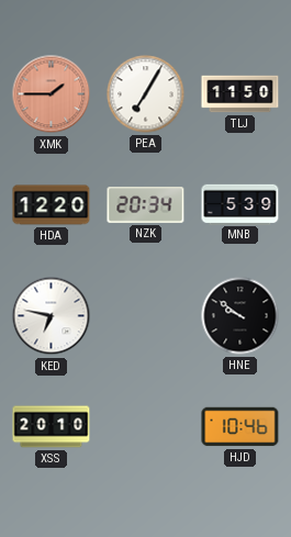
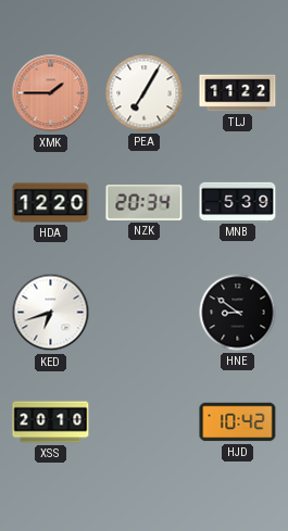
TLJ: 11:50 -> 11:22
KED: 6:47 -> 6:42
HNE: 9:51 -> 8:51
HJD: 10:46 -> 10:42
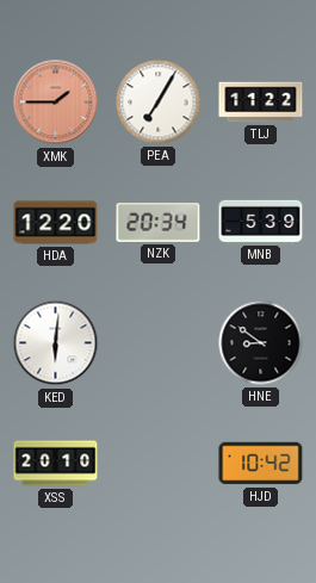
KED: 6:42 -> 6:01
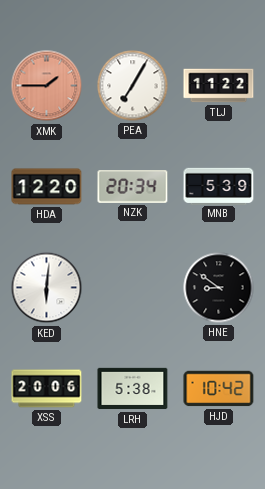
XSS: 20:10 -> 20:06
LRH: none -> 5:38
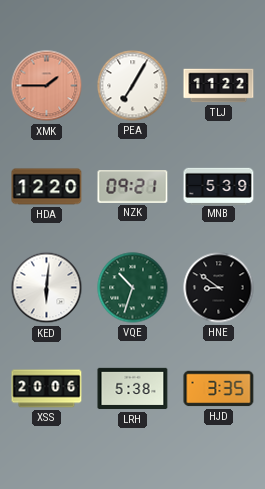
NZK: 20:34 -> 09:21
VQE: none -> 10:33
HJD: 10:42 -> 3:35
